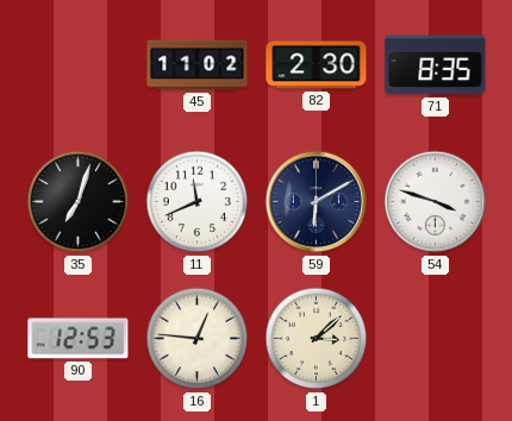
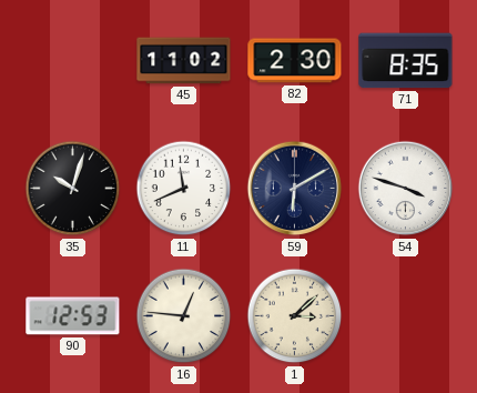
35: 7:03 -> 10:03
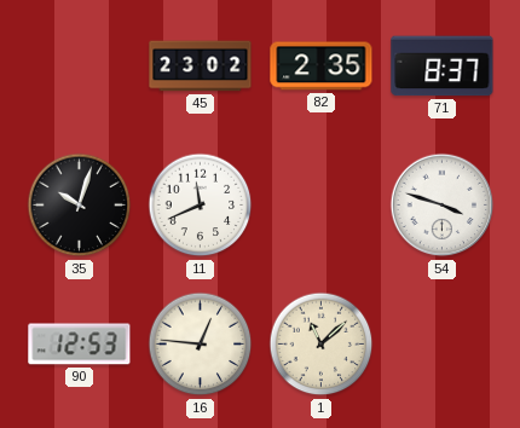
45: 11:02 -> 23:02
82: 2:30 -> 2:35
71: 8:35 -> 8:37
59: 6:10 -> none
1: 3:08 -> 11:08
